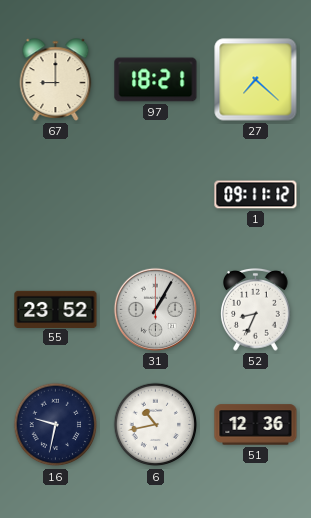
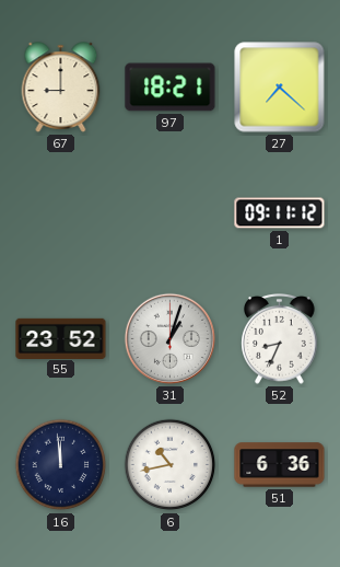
31: 1:05 -> 1:03
16: 9:32 -> 11:59
51: 12:36 -> 6:36
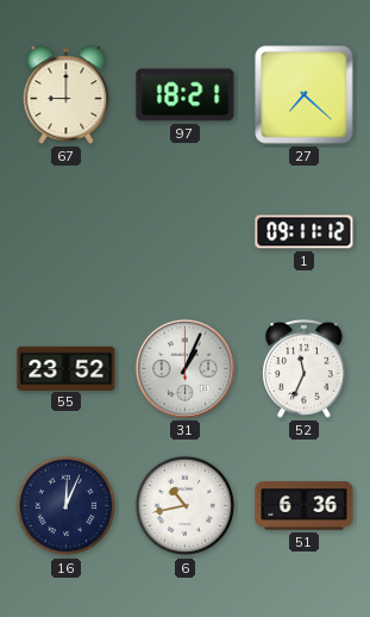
31: 1:03 -> 1:04
52: 8:34 -> 11:34
16: 11:59 -> 12:04
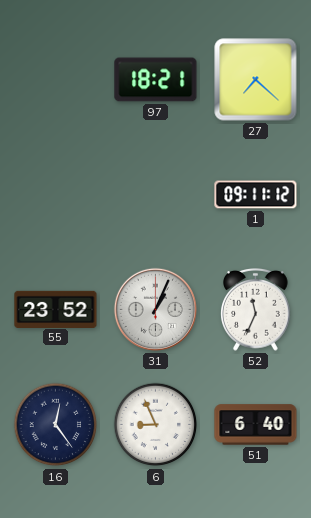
67: 9:00 -> none
16: 12:04 -> 12:24
6: 10:43 -> 8:56
51: 6:36 -> 6:40
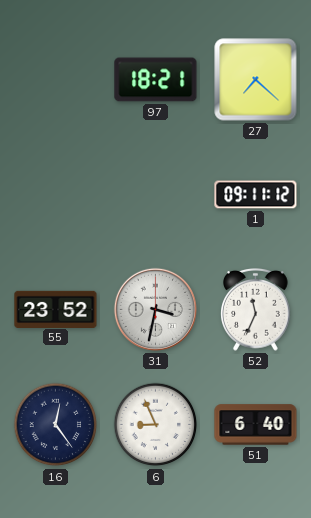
31: 1:04 -> 3:32
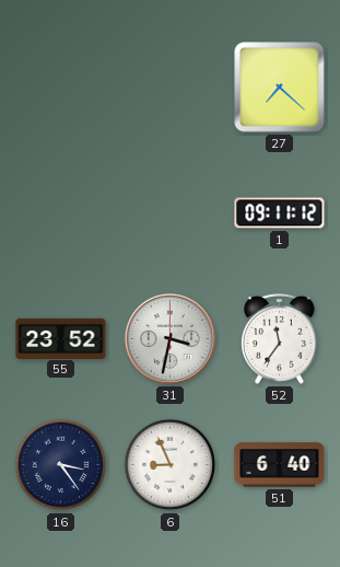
97: 18:21 -> none
52: 11:34 -> 11:36
16: 12:24 -> 3:24
